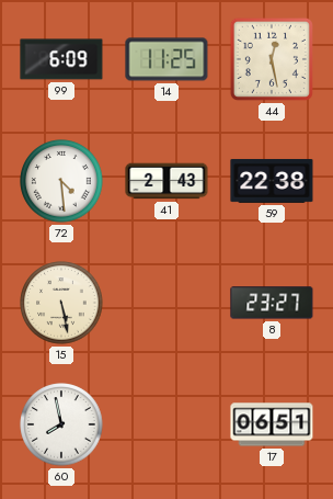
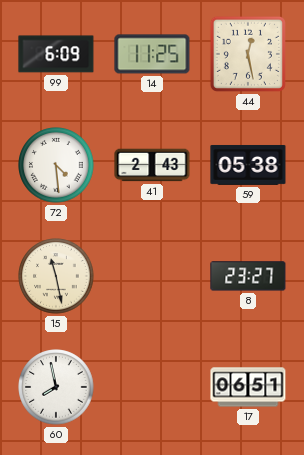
59: 22:38 -> 05:38
15: 5:28 -> 11:28
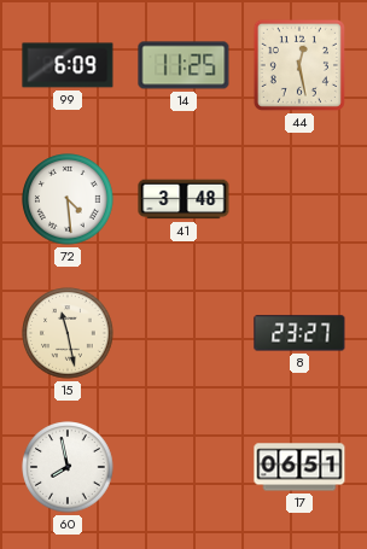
41: 2:43 -> 3:48
59: 05:38 -> none
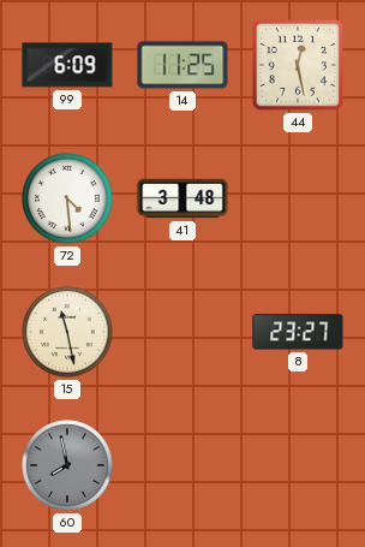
60 dial: white -> grey
17: 06:51 -> none
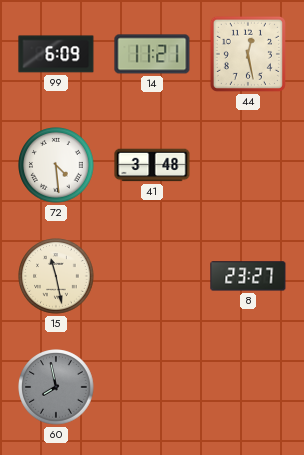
14: 11:25 -> 11:21
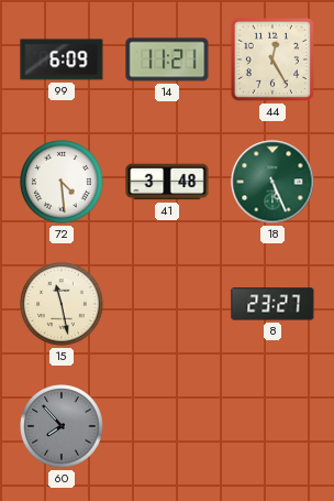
44: 12:28 -> 12:25
18: none -> 5:26
60: 7:58 -> 7:53
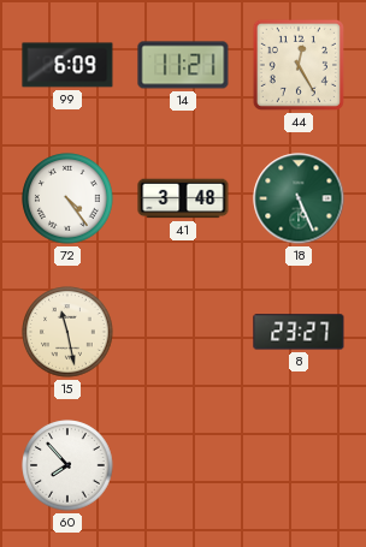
72: 4:29 -> 4:24
60 dial: grey -> white
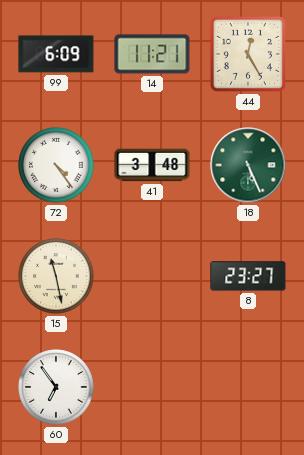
60: 7:53 -> 6:54
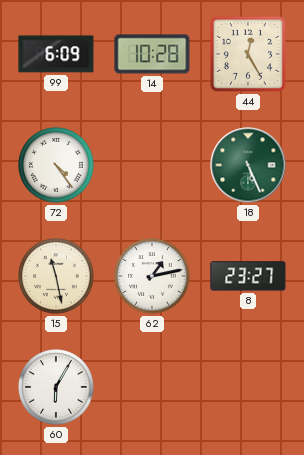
14: 11:21 -> 10:28
41: 3:48 -> none
62: none -> 1:13
60: 6:54 -> 6:05
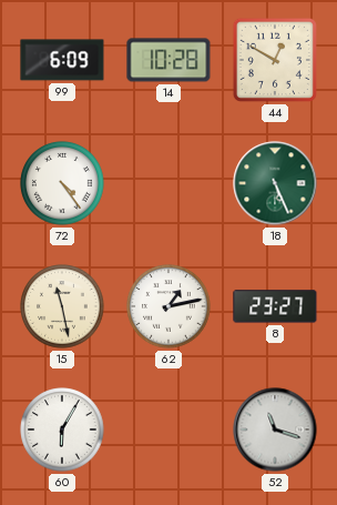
44: 12:25 -> 12:50
52: none -> 11:18
